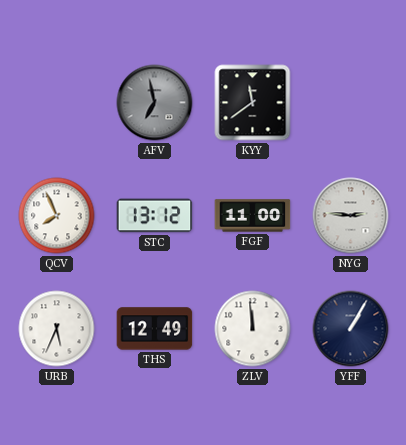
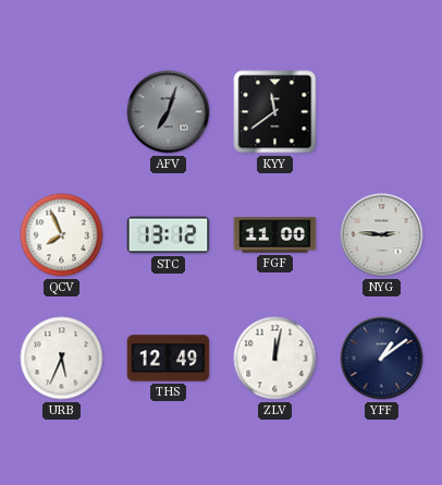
AFV: 6:58 -> 7:03
ZLV: 11:59 -> 12:02
YFF: 1:05 -> 1:09
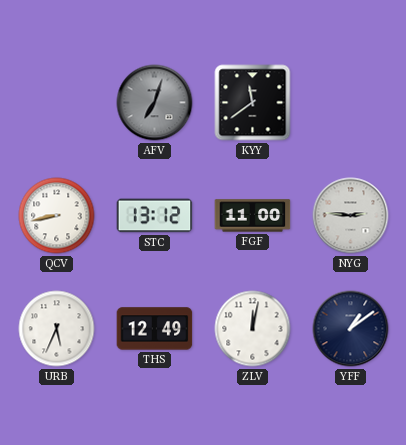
QCV: 7:56 -> 8:43
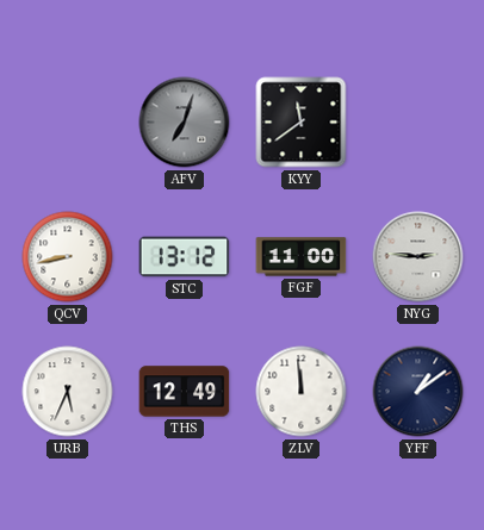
ZLV: 12:02 -> 11:59
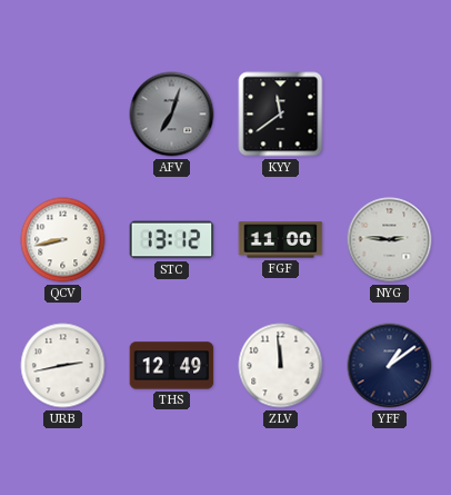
URB: 5:34 -> 2:43
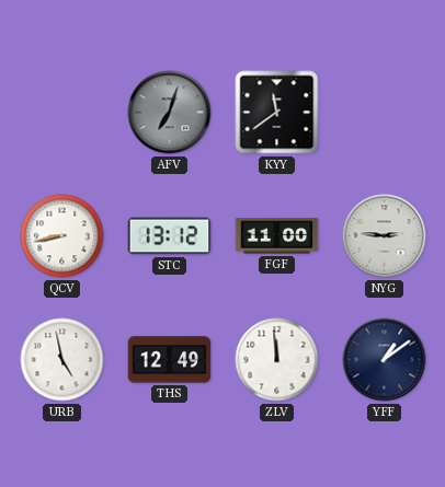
URB: 2:43 -> 4:58
